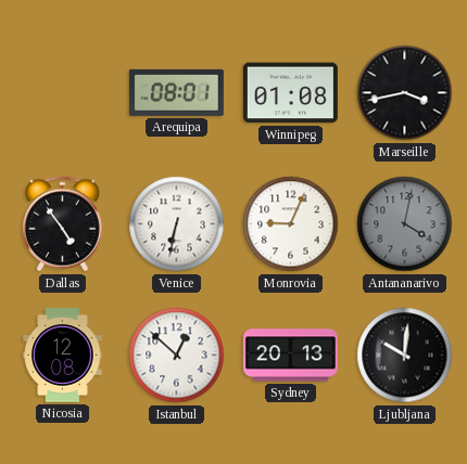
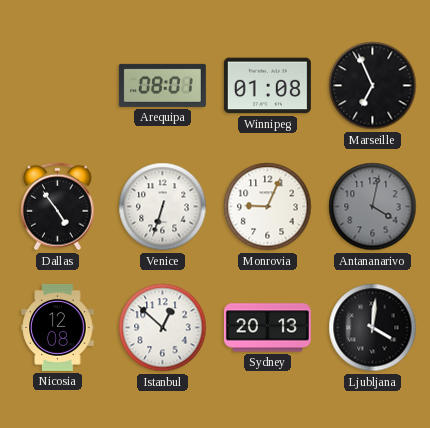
Marseille: 3:43 -> 6:56
Venice: 6:32 -> 6:33
Ljubljana: 10:01 -> 4:01
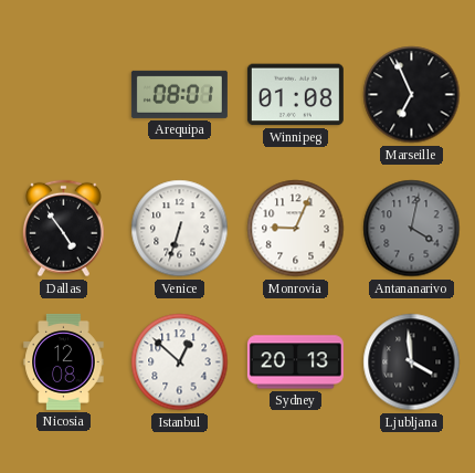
Ljubljana: 4:01 -> 3:59
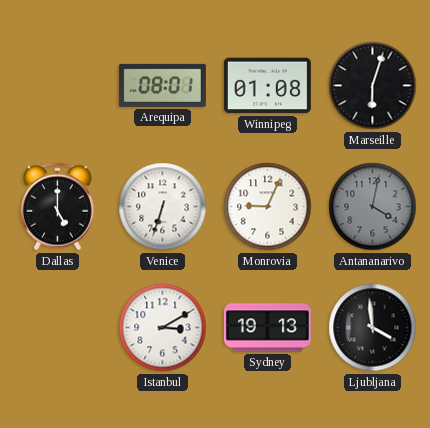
Marseille: 6:56 -> 6:03
Dallas: 4:54 -> 5:00
Nicosia: 12:08 -> none
Istanbul: 12:52 -> 3:10
Sydney: 20:13 -> 19:13
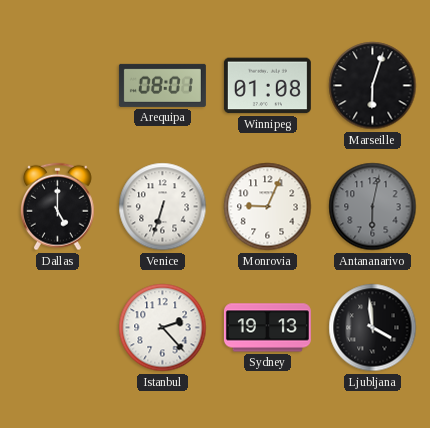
Antananarivo: 4:02 -> 6:02
Istanbul: 3:10 -> 2:23
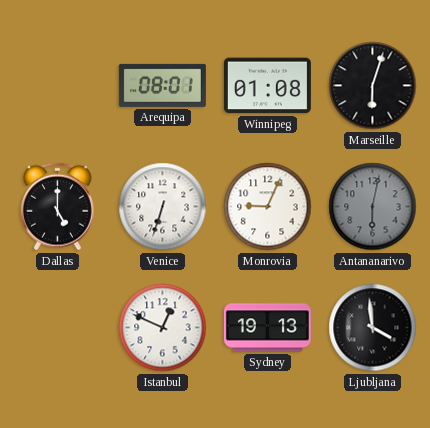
Istanbul: 2:23 -> 12:49
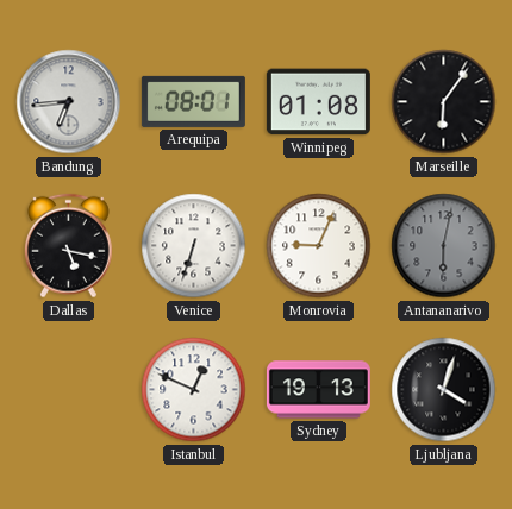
Bandung: none -> 6:44
Marseille: 6:03 -> 6:06
Dallas: 5:00 -> 5:17
Ljubljana: 3:59 -> 4:03
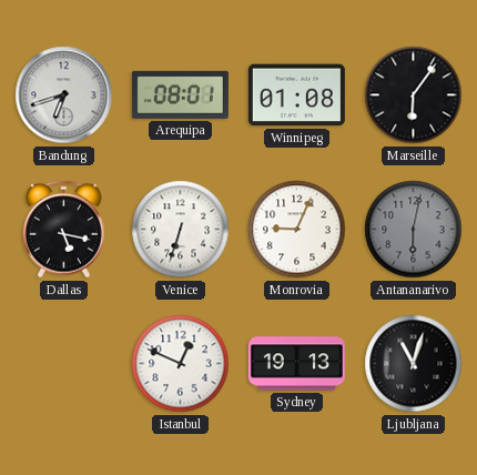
Bandung: 6:44 -> 6:42
Ljubljana: 4:03 -> 11:03
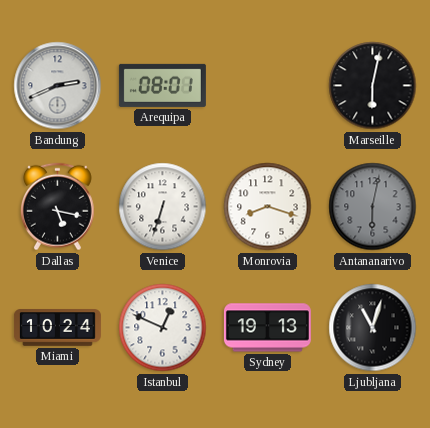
Bandung: 6:42 -> 2:41
Winnipeg: 01:08 -> none
Marseille: 6:06 -> 6:02
Monrovia: 9:04 -> 8:18
Miami: none -> 10:24
